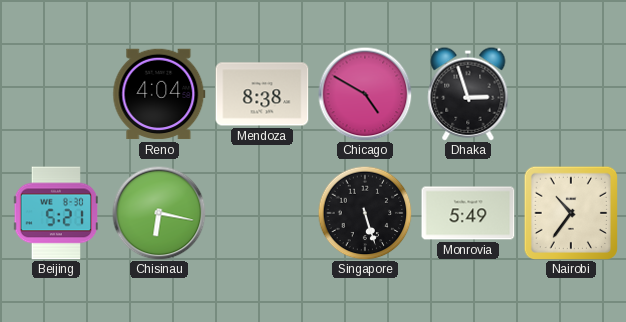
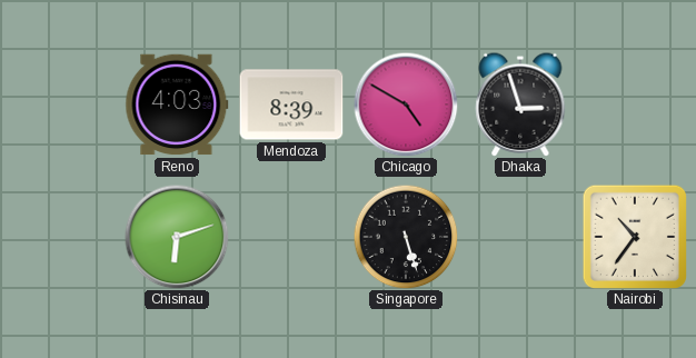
Reno: 4:04 -> 4:03
Mendoza: 8:38 -> 8:39
Beijing: 5:21 -> none
Chisinau: 6:17 -> 6:12
Monrovia: 5:49 -> none
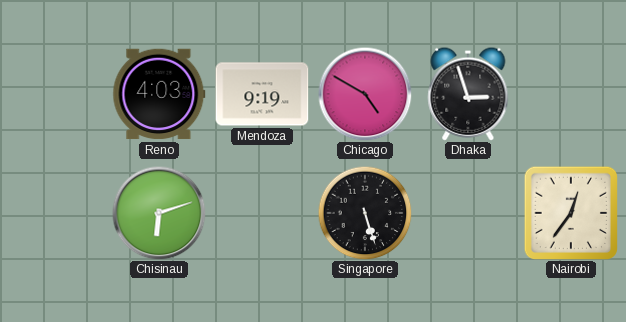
Mendoza: 8:39 -> 9:19
Nairobi: 10:36 -> 12:36
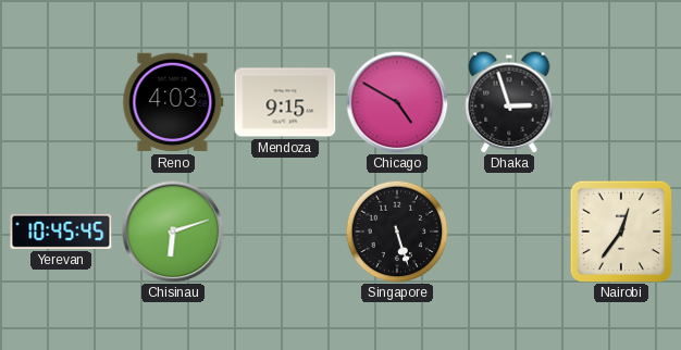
Mendoza: 9:19 -> 9:15
Yerevan: none -> 10:45
